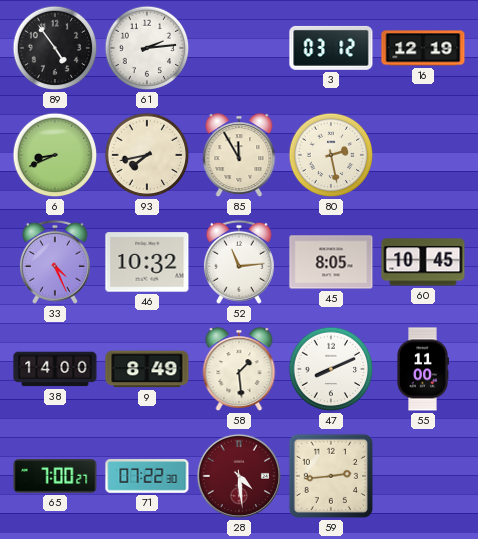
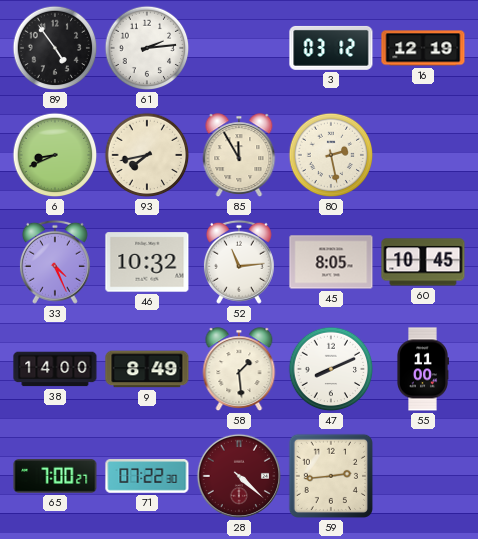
28: 4:29 -> 4:22
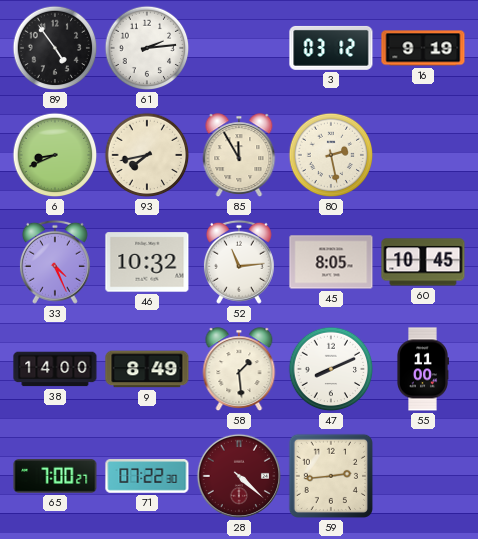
16: 12:19 -> 9:19
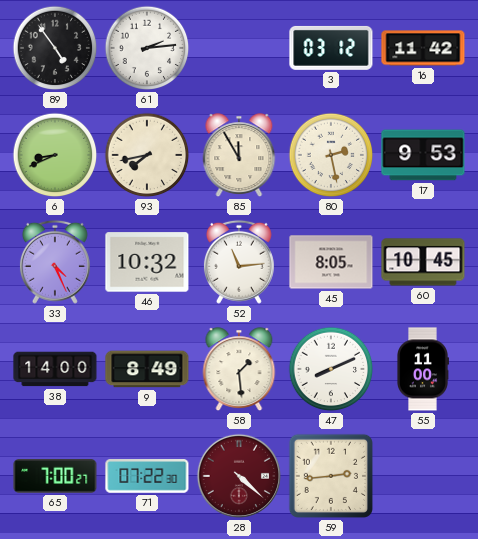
16: 9:19 -> 11:42
17: none -> 9:53
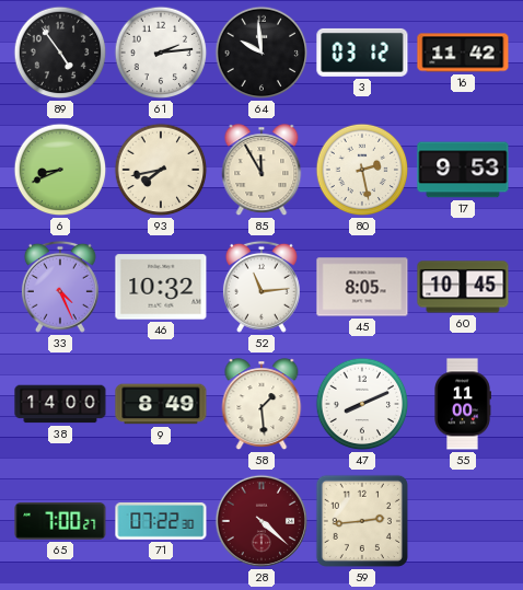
64: none -> 9:59
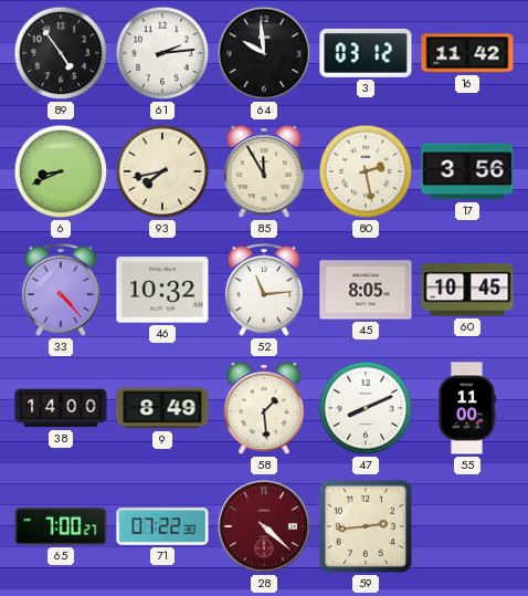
17: 9:53 -> 3:56
33: 4:26 -> 4:23
